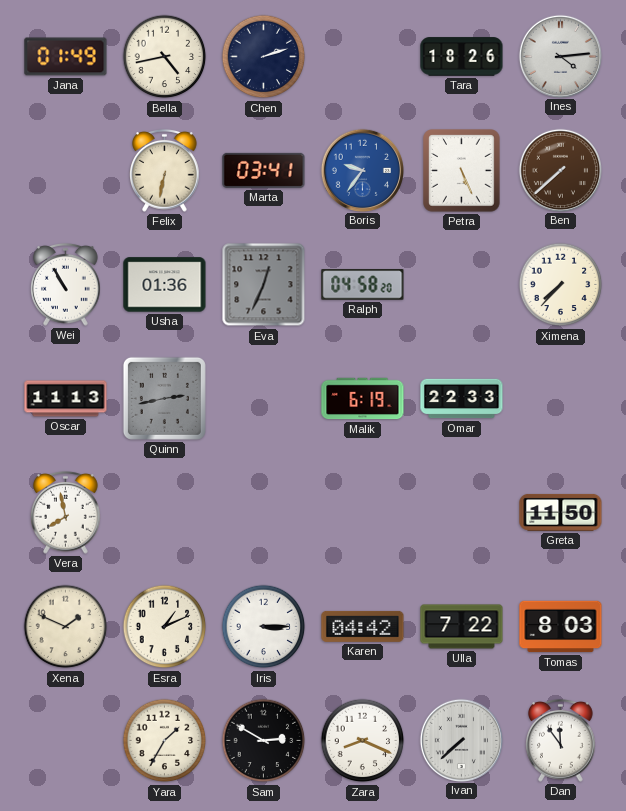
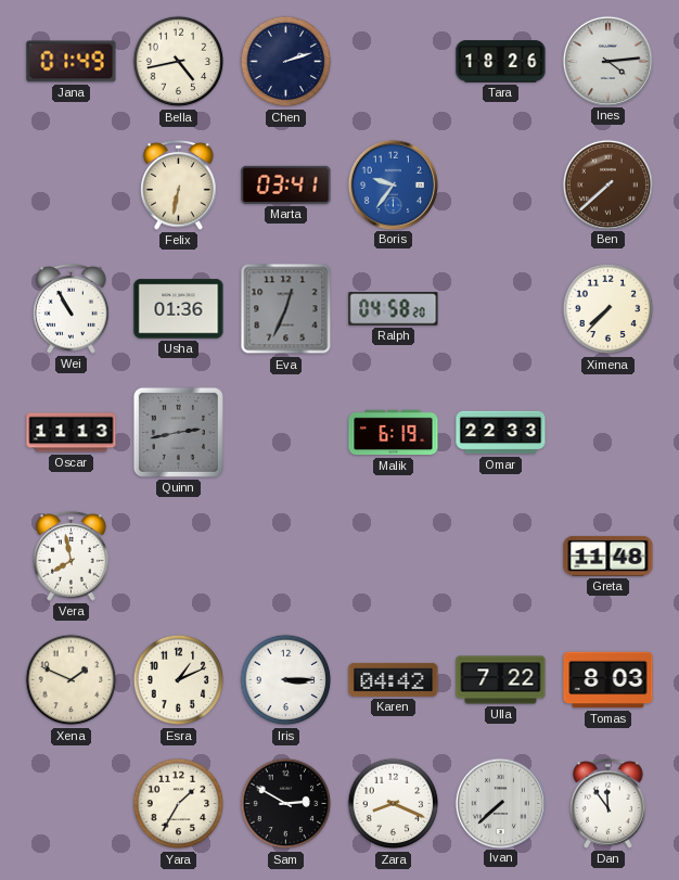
Petra: 5:26 -> none
Greta: 11:50 -> 11:48
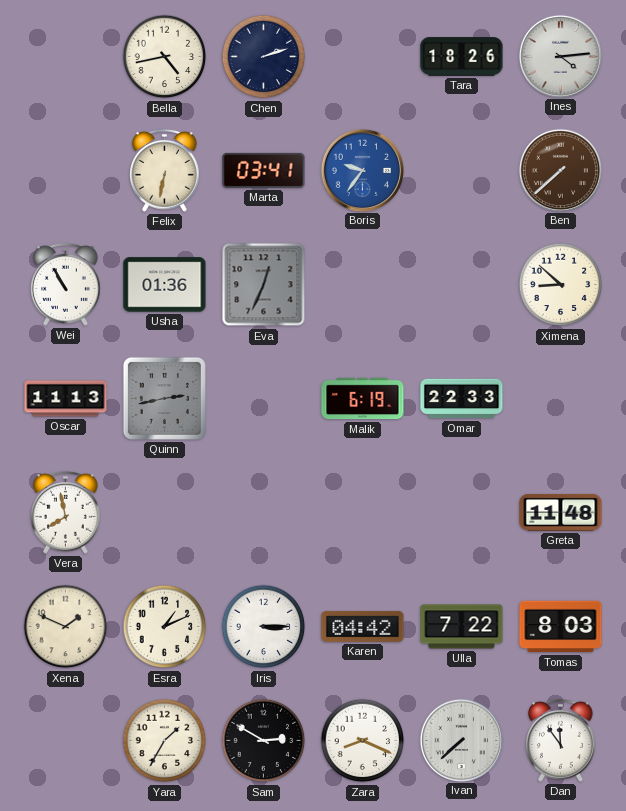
Jana: 01:49 -> none
Ralph: 04:58 -> none
Ximena: 7:37 -> 8:52
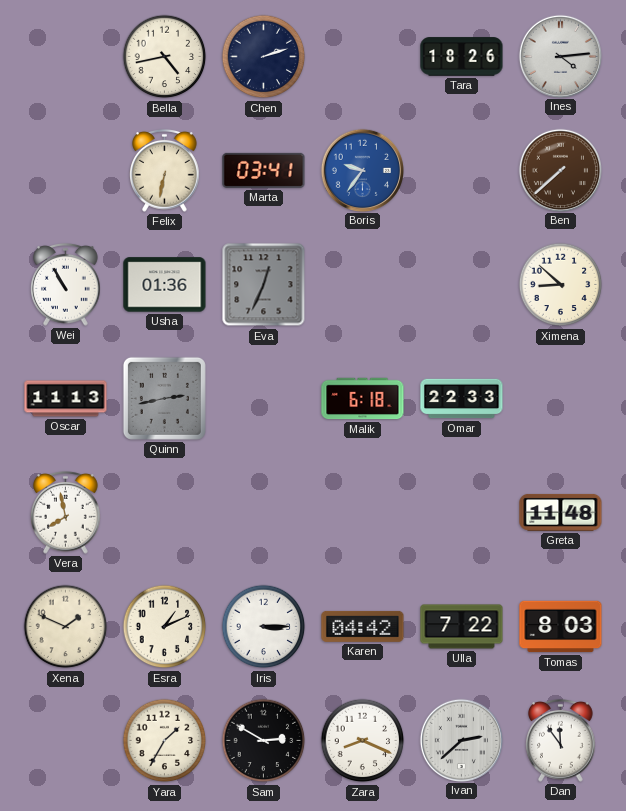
Malik: 6:19 -> 6:18
Ivan: 7:38 -> 2:38
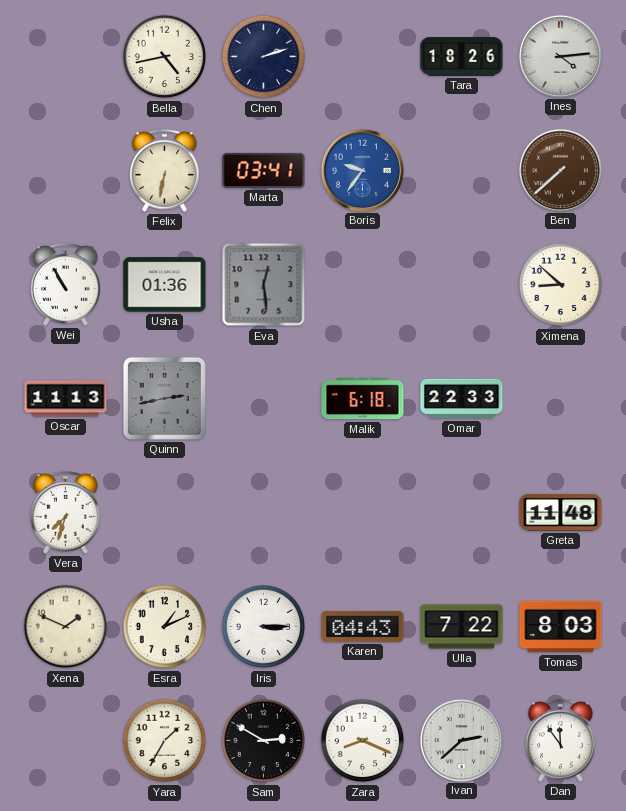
Eva: 12:34 -> 12:29
Vera: 7:58 -> 7:33
Karen: 04:42 -> 04:43
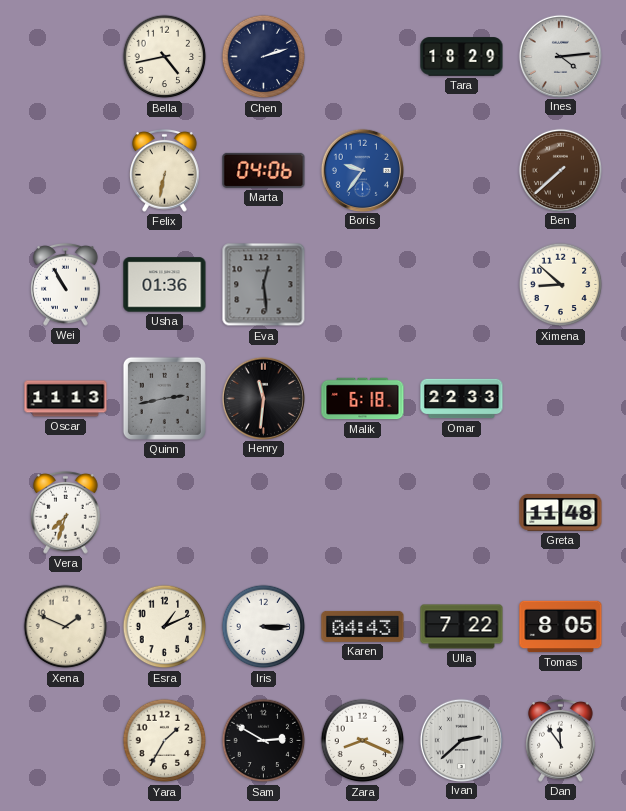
Tara: 18:26 -> 18:29
Marta: 03:41 -> 04:06
Henry: none -> 11:31
Tomas: 8:03 -> 8:05
